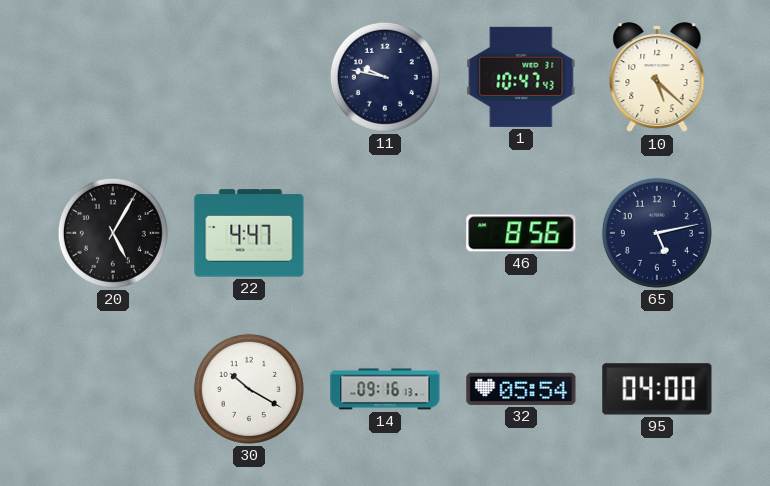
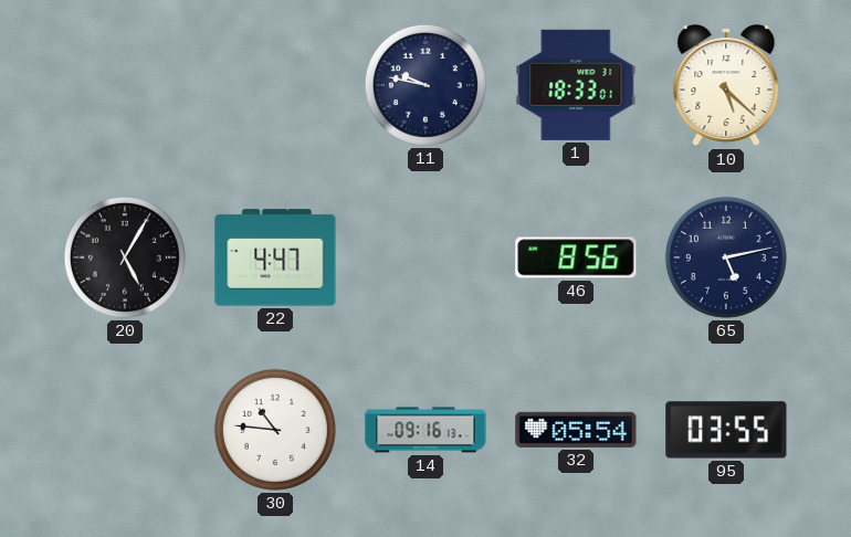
1: 10:47 -> 18:33
30: 10:20 -> 10:46
95: 04:00 -> 03:55
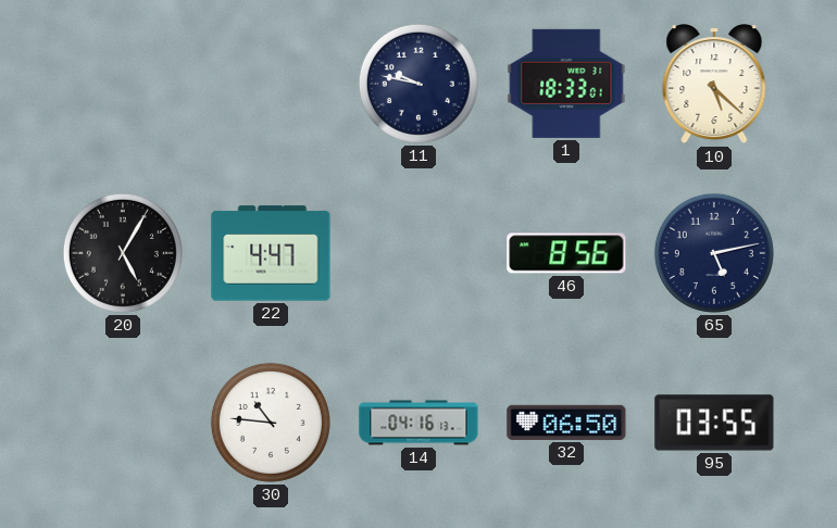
14: 09:16 -> 04:16
32: 05:54 -> 06:50
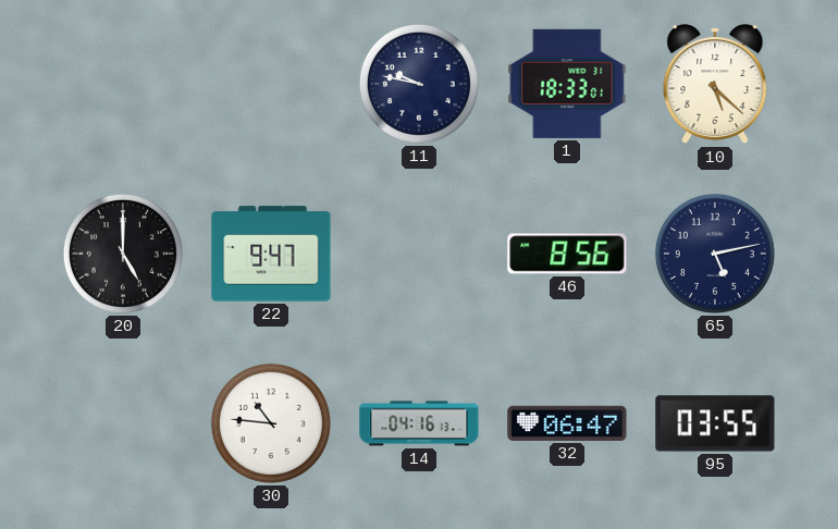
20: 5:05 -> 5:00
22: 4:47 -> 9:47
32: 06:50 -> 06:47
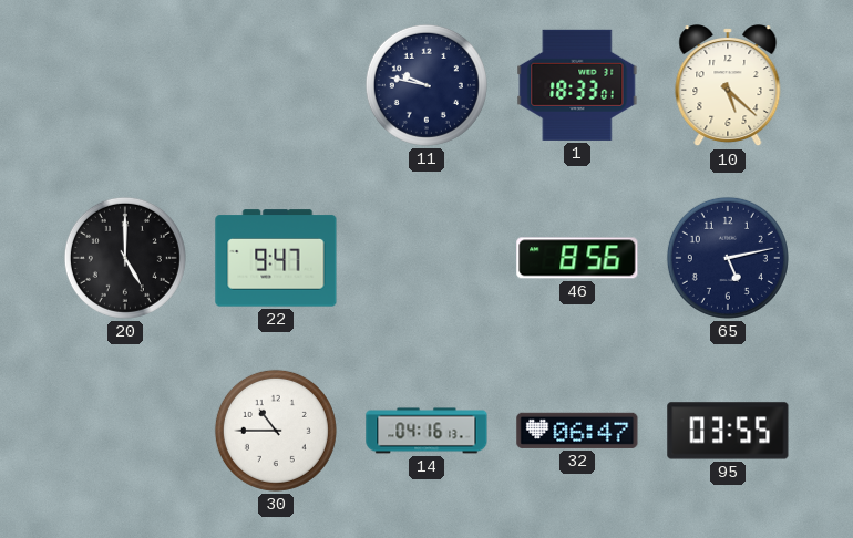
30: 10:46 -> 10:45
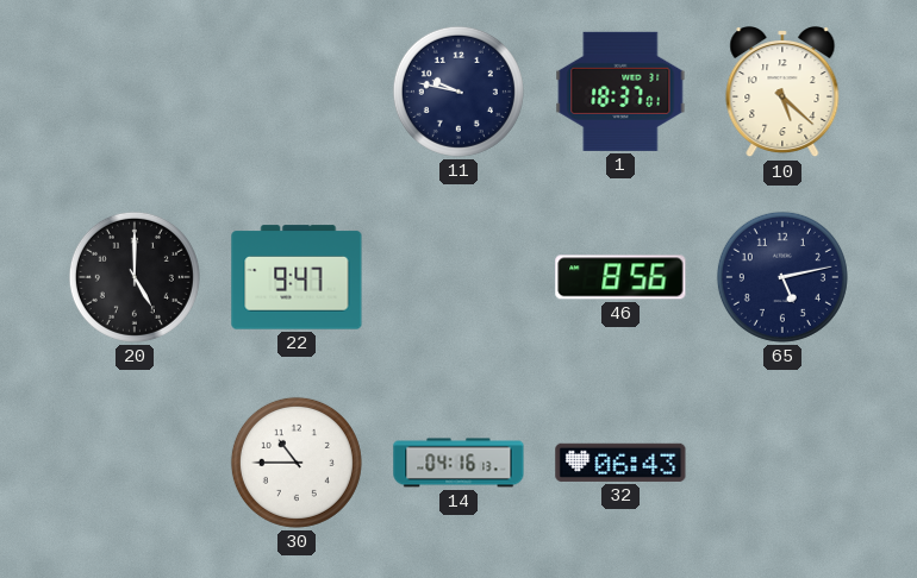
1: 18:33 -> 18:37
32: 06:47 -> 06:43
95: 03:55 -> none
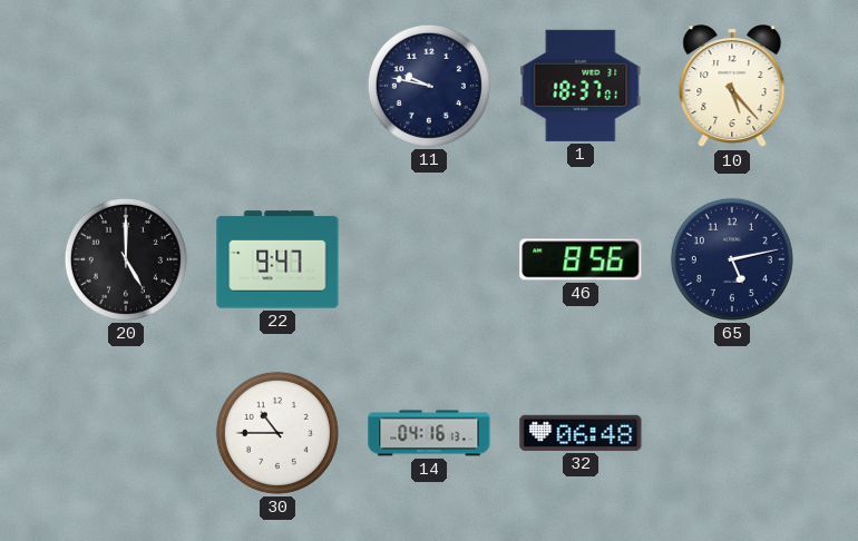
10: 5:22 -> 5:23
32: 06:43 -> 06:48
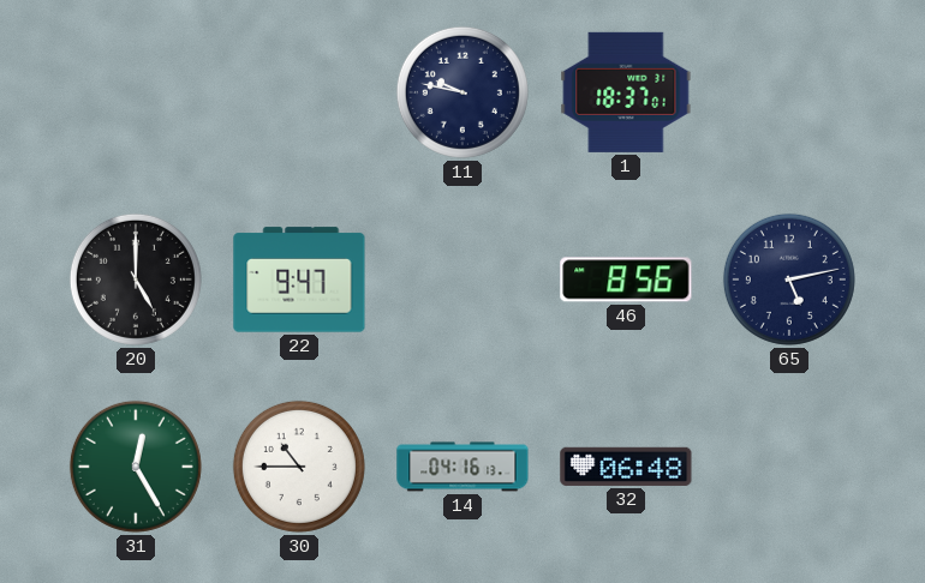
10: 5:23 -> none
31: none -> 12:25
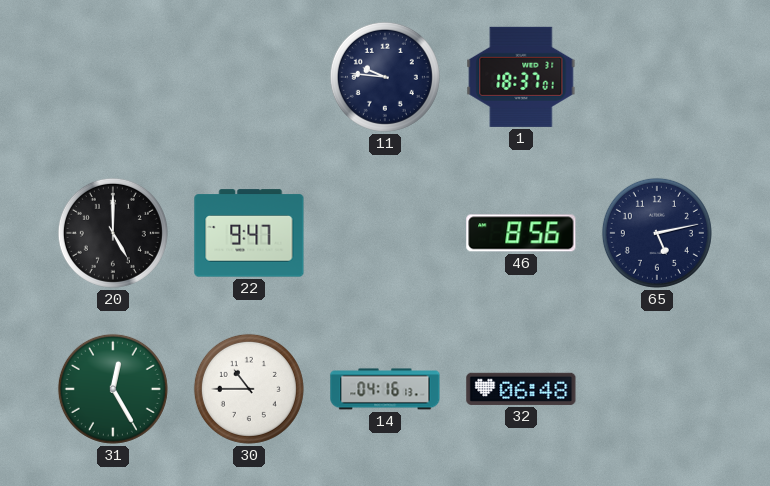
11: 9:47 -> 9:46
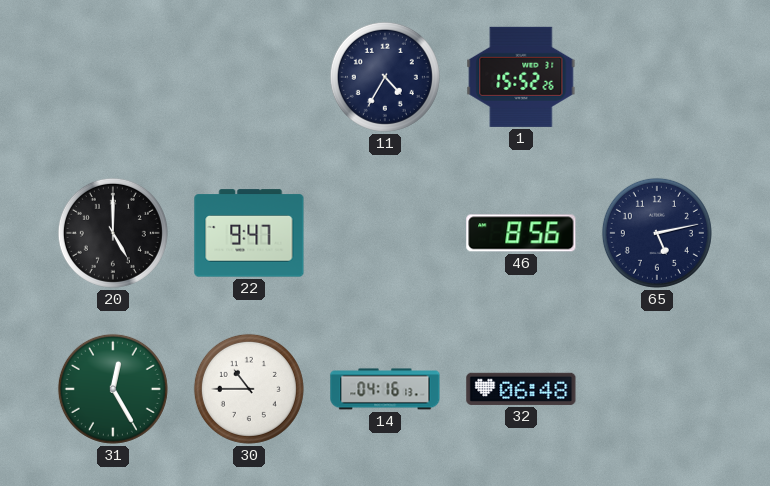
11: 9:46 -> 4:35
1: 18:37 -> 15:52
